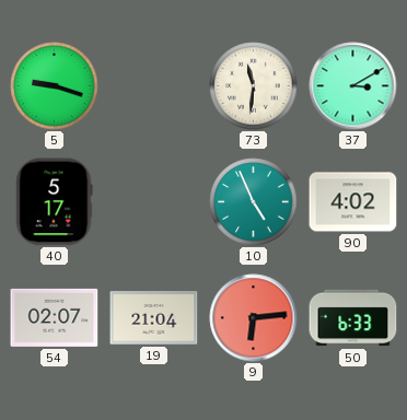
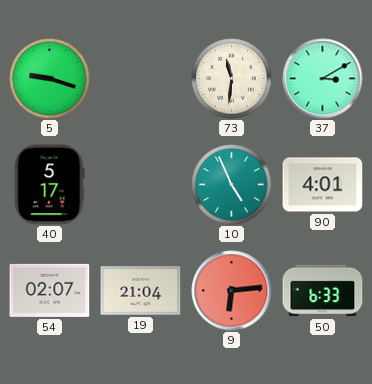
90: 4:02 -> 4:01
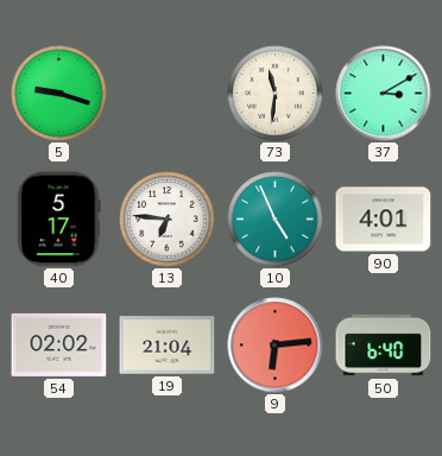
13: none -> 6:46
54: 02:07 -> 02:02
50: 6:33 -> 6:40
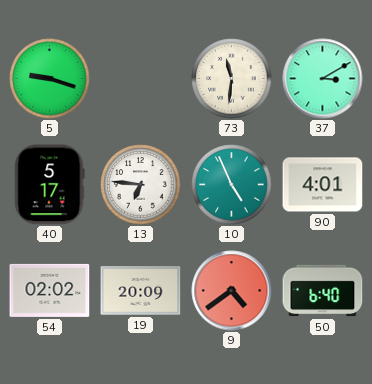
19: 21:04 -> 20:09
9: 6:14 -> 4:39
